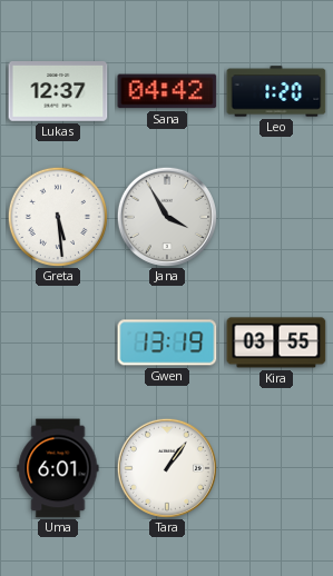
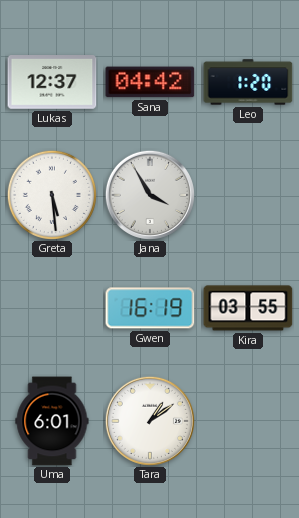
Gwen: 13:19 -> 16:19
Tara: 1:06 -> 1:09
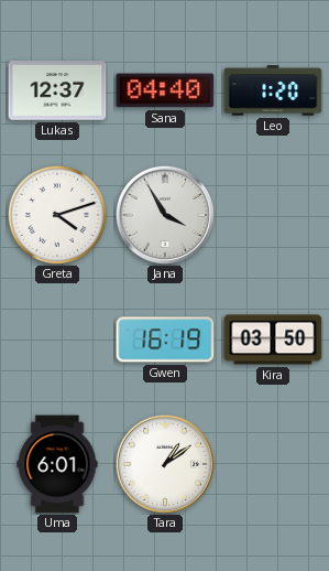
Sana: 04:42 -> 04:40
Greta: 5:29 -> 4:12
Kira: 03:55 -> 03:50
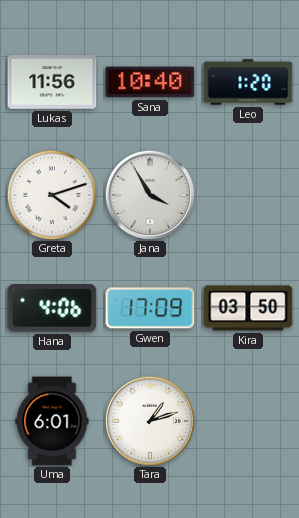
Lukas: 12:37 -> 11:56
Sana: 04:40 -> 10:40
Hana: none -> 4:06
Gwen: 16:19 -> 17:09
Tara: 1:09 -> 1:12
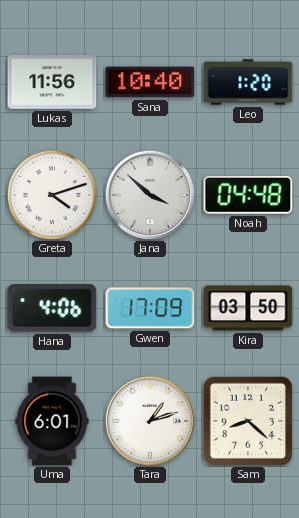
Jana: 3:55 -> 3:52
Noah: none -> 04:48
Sam: none -> 8:22
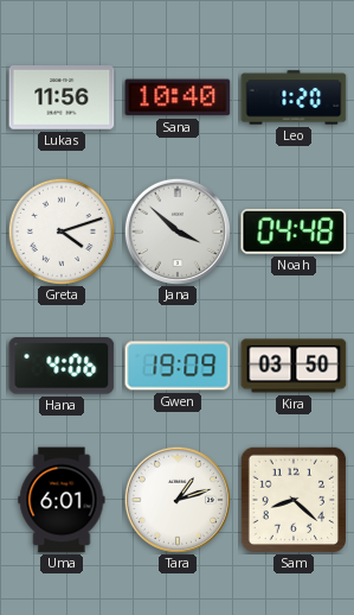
Gwen: 17:09 -> 19:09
